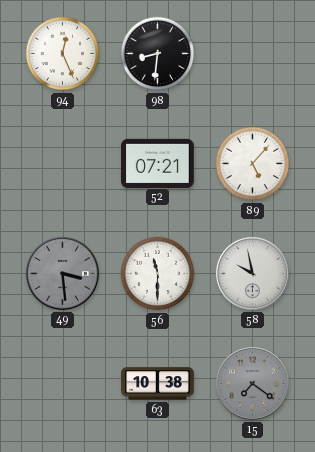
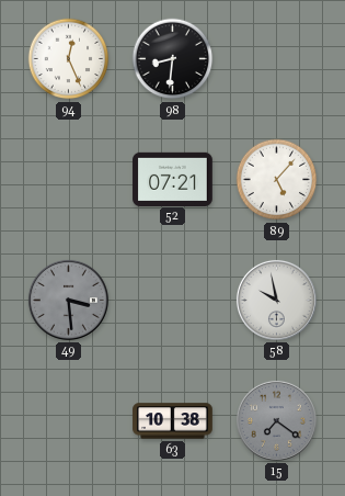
56: 11:30 -> none
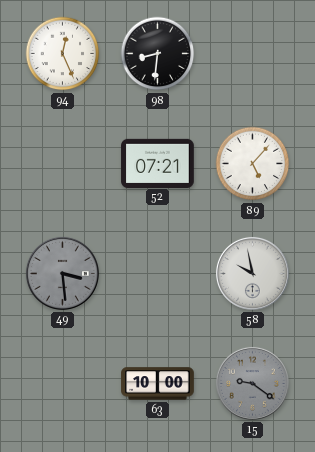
63: 10:38 -> 10:00
15: 7:21 -> 9:21
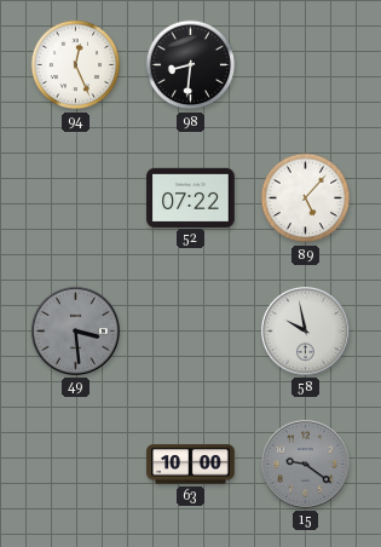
52: 07:21 -> 07:22
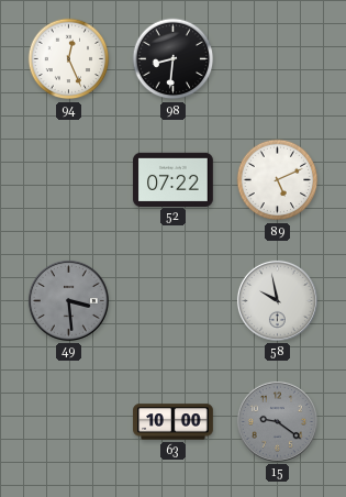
89: 5:07 -> 5:11
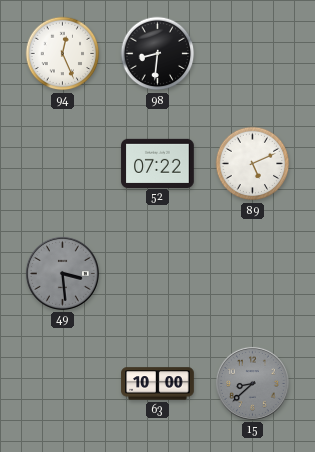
58: 9:58 -> none
15: 9:21 -> 8:38
